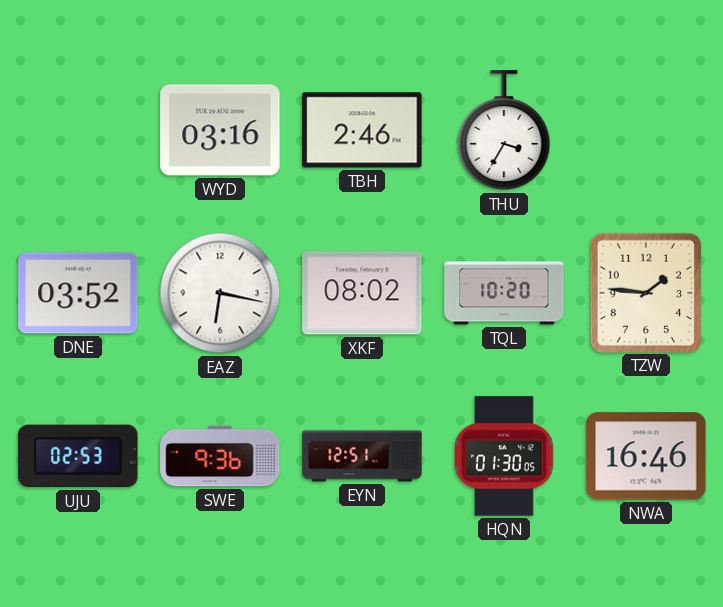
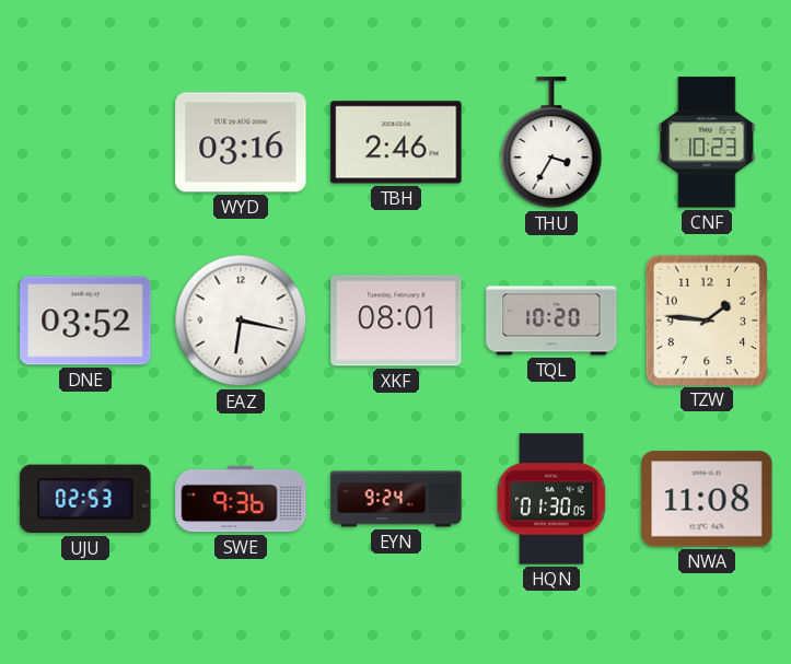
CNF: none -> 10:23
XKF: 08:02 -> 08:01
EYN: 12:51 -> 9:24
NWA: 16:46 -> 11:08
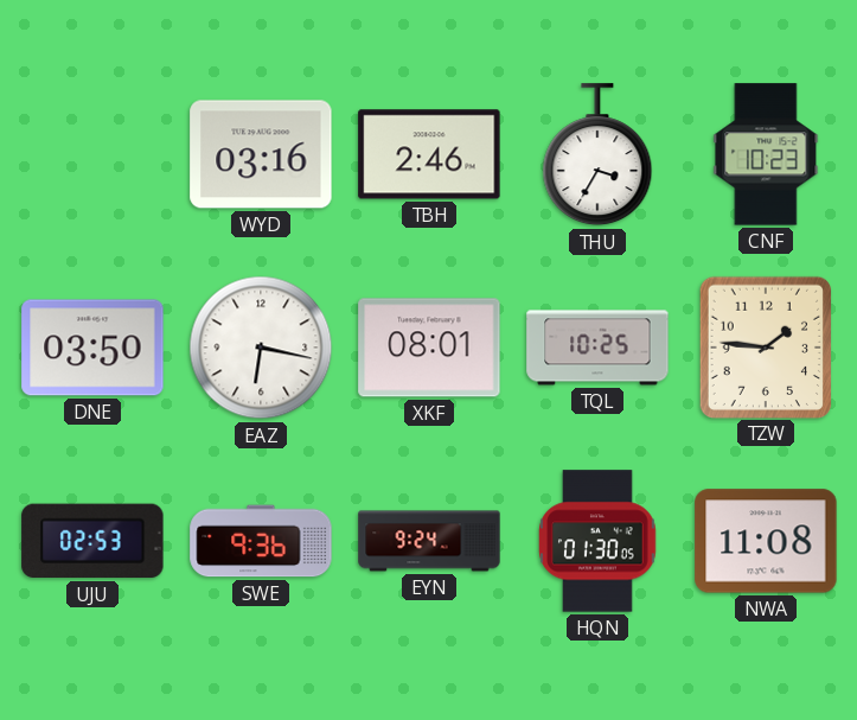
DNE: 03:52 -> 03:50
TQL: 10:20 -> 10:25
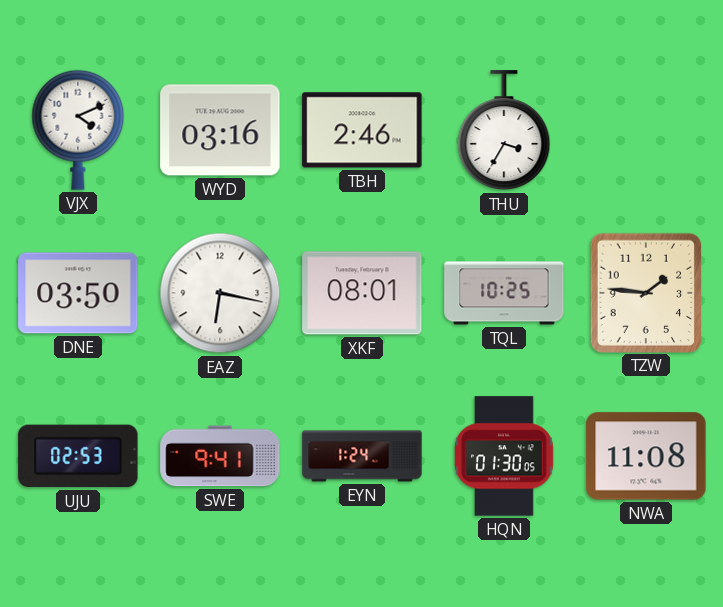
VJX: none -> 4:11
CNF: 10:23 -> none
SWE: 9:36 -> 9:41
EYN: 9:24 -> 1:24
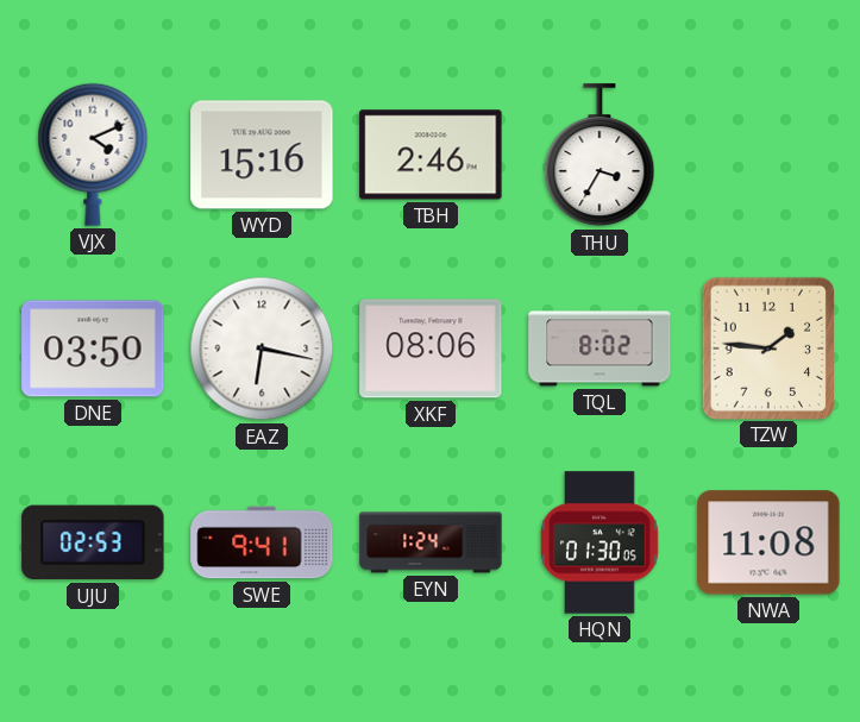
WYD: 03:16 -> 15:16
XKF: 08:01 -> 08:06
TQL: 10:25 -> 8:02
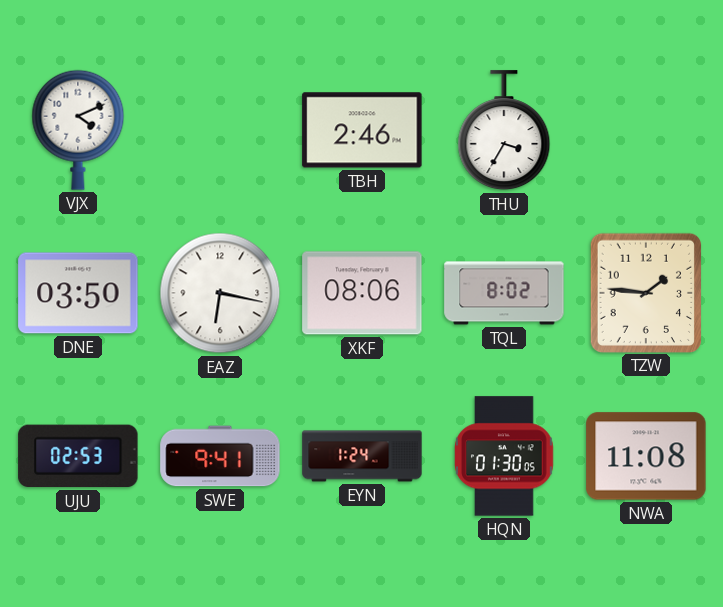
WYD: 15:16 -> none
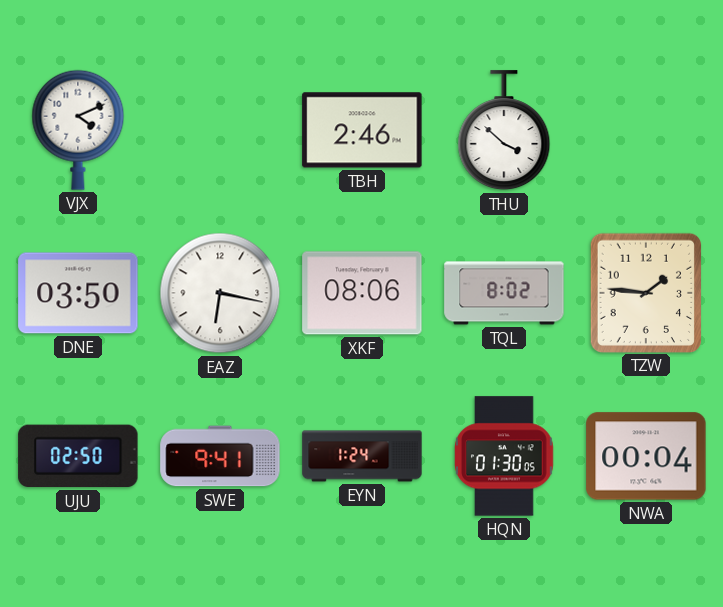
THU: 3:35 -> 3:52
UJU: 02:53 -> 02:50
NWA: 11:08 -> 00:04
